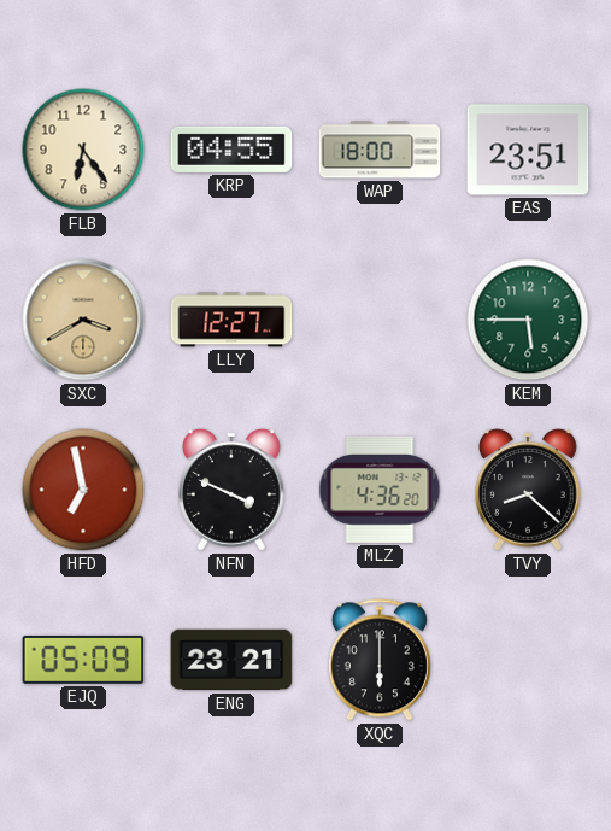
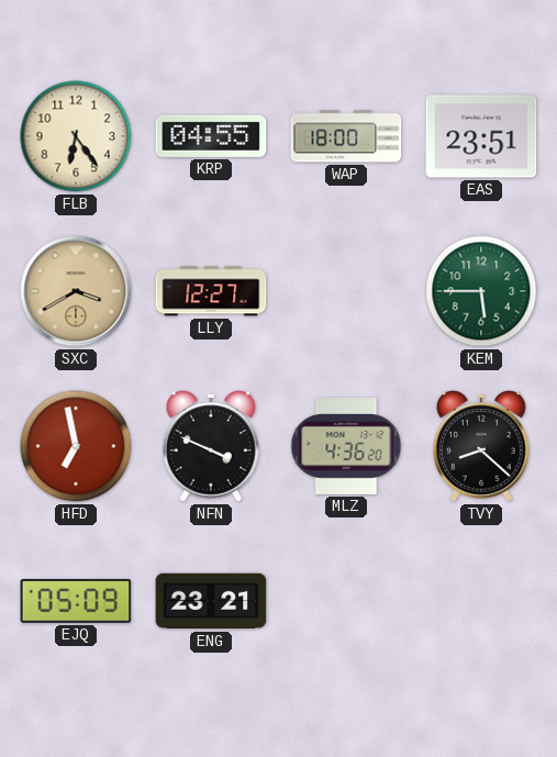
XQC: 6:00 -> none
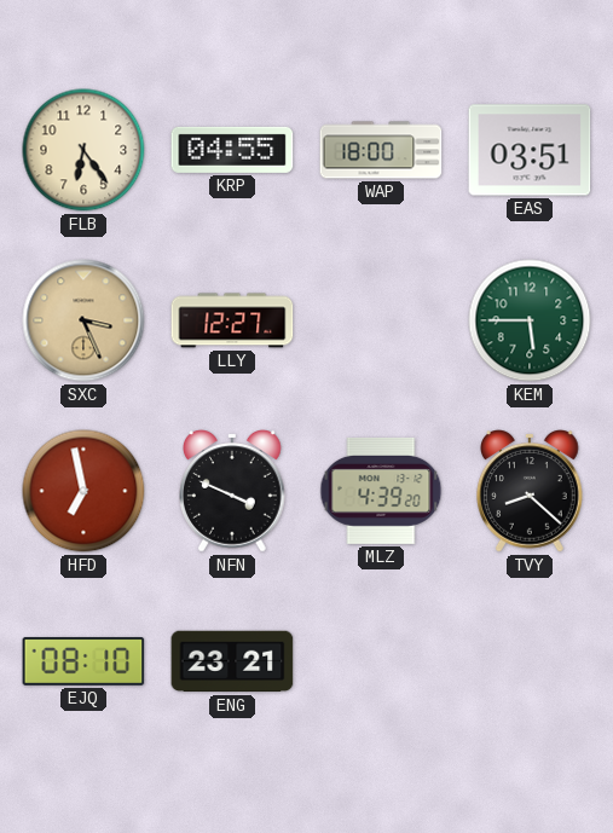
EAS: 23:51 -> 03:51
SXC: 3:40 -> 3:26
MLZ: 4:36 -> 4:39
EJQ: 05:09 -> 08:10
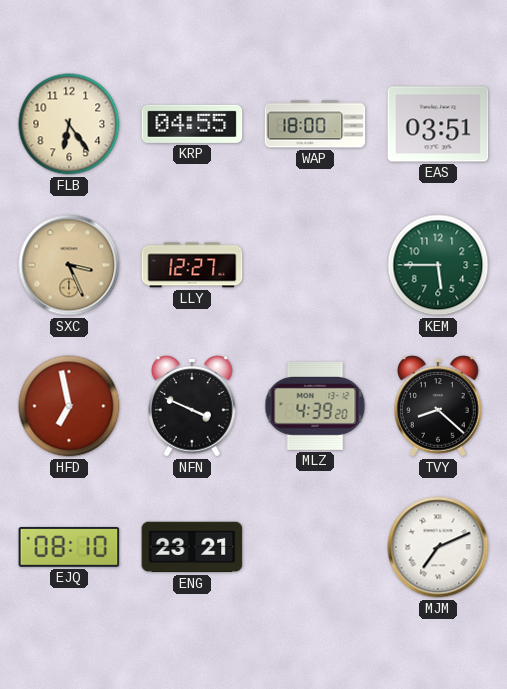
MJM: none -> 7:11
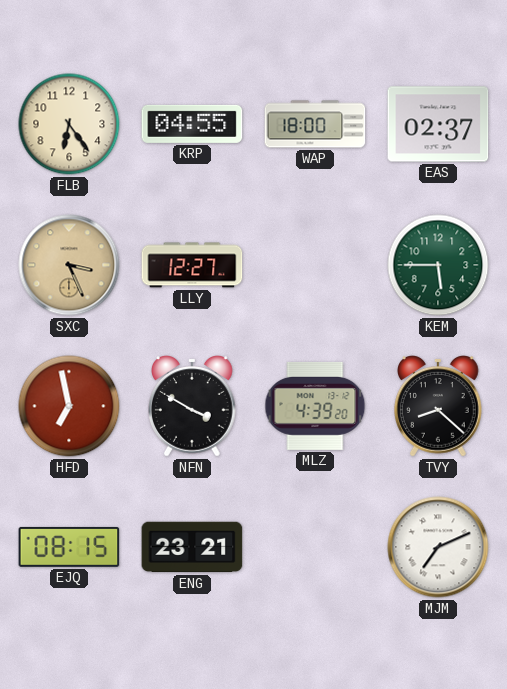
EAS: 03:51 -> 02:37
NFN: 3:49 -> 3:50
EJQ: 08:10 -> 08:15
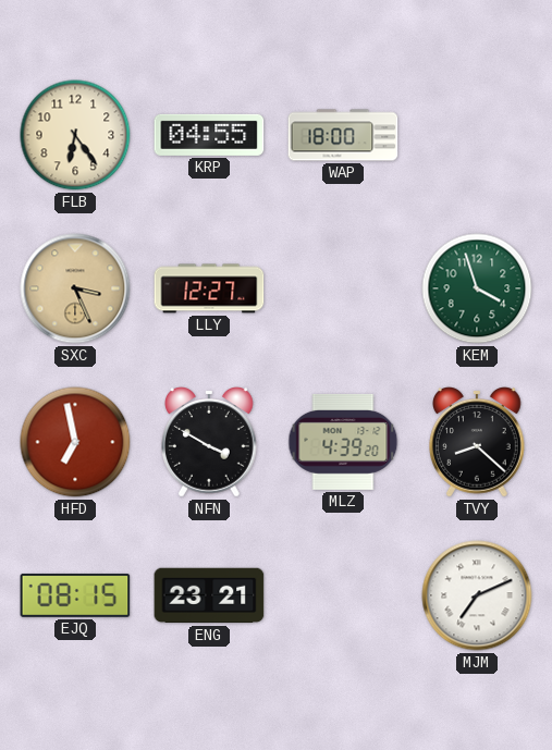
EAS: 02:37 -> none
KEM: 5:45 -> 3:57
